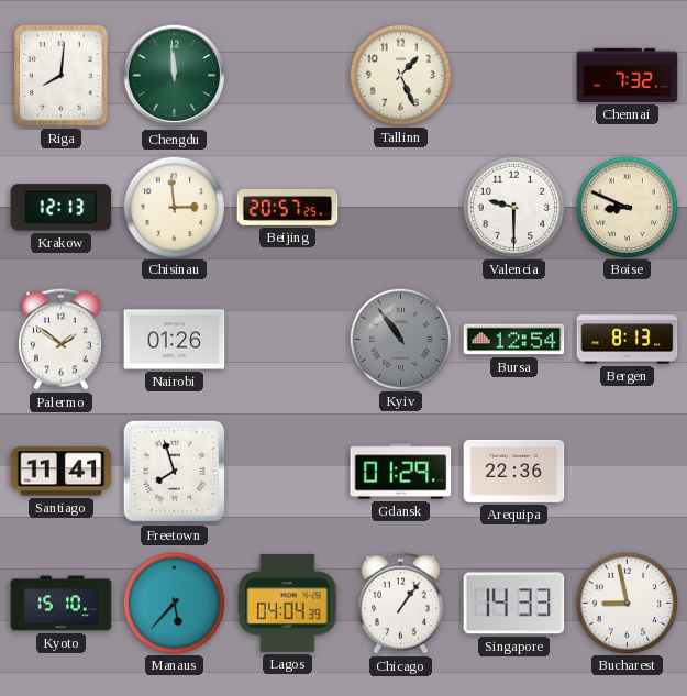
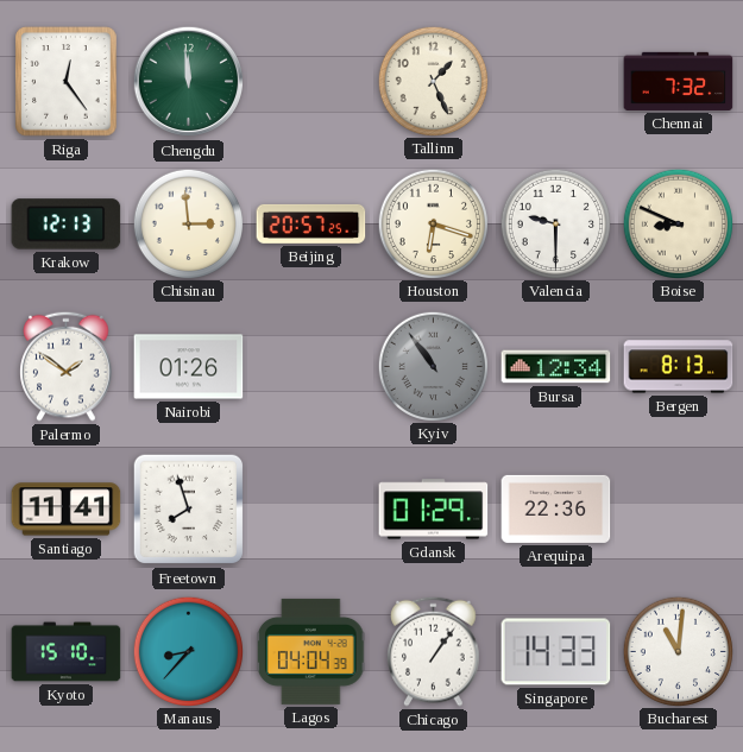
Riga: 8:01 -> 12:24
Houston: none -> 6:18
Bursa: 12:54 -> 12:34
Manaus: 5:37 -> 8:37
Bucharest: 8:58 -> 11:01
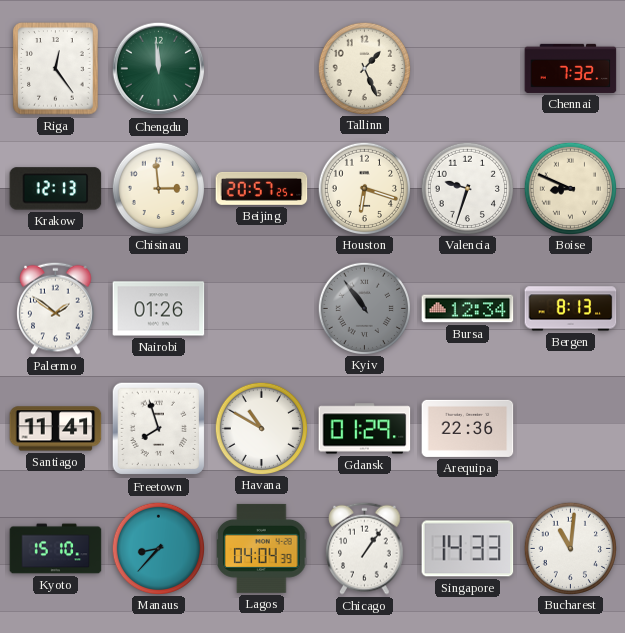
Valencia: 9:30 -> 9:33
Havana: none -> 10:50
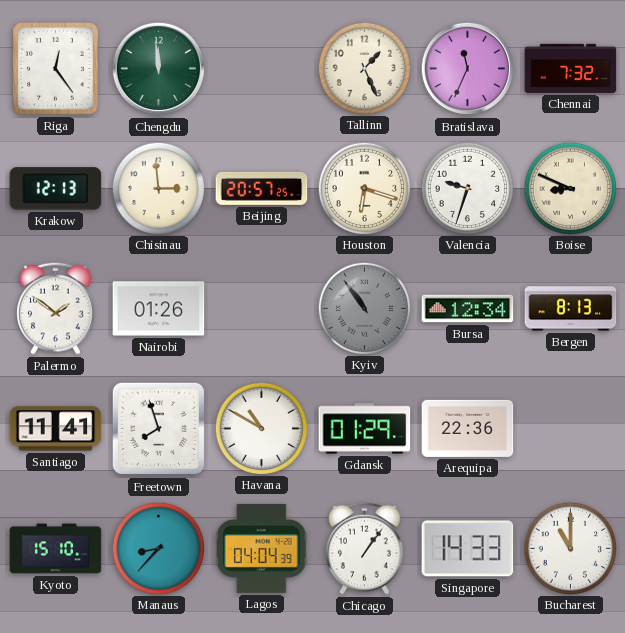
Bratislava: none -> 11:34
Bucharest: 11:01 -> 11:00
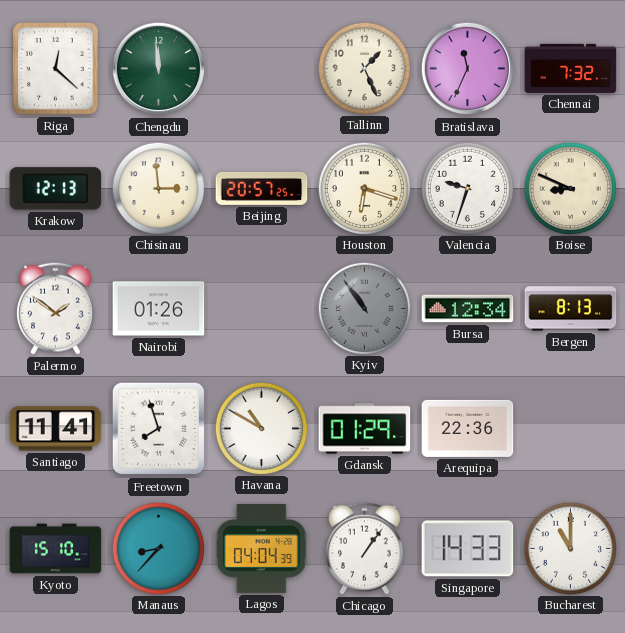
Riga: 12:24 -> 12:22
